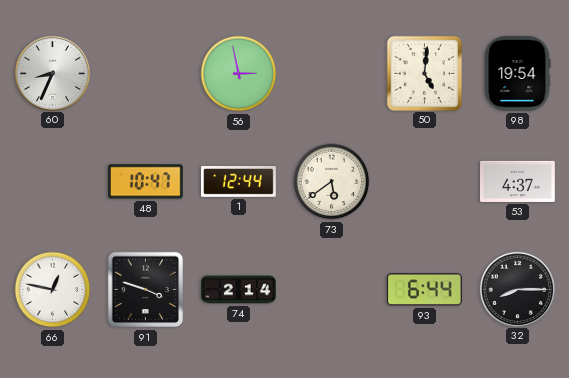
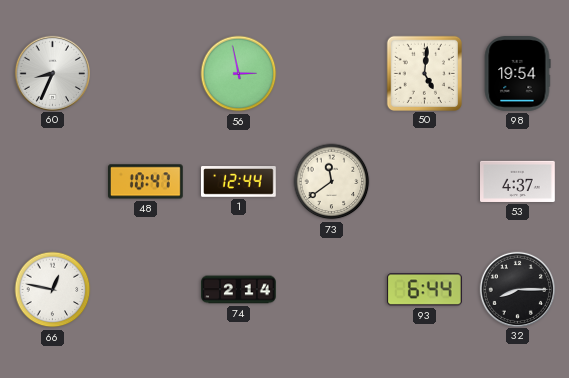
73: 5:39 -> 11:39
91: 3:48 -> none
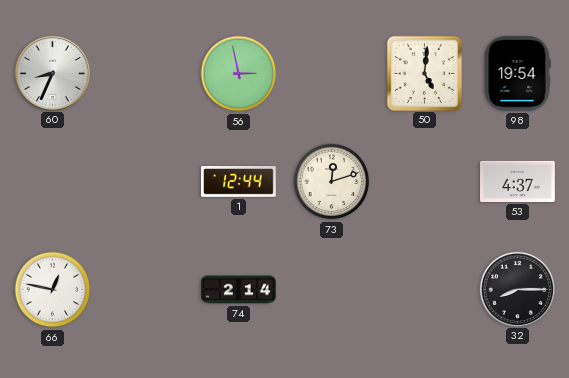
48: 10:47 -> none
73: 11:39 -> 12:12
93: 6:44 -> none
